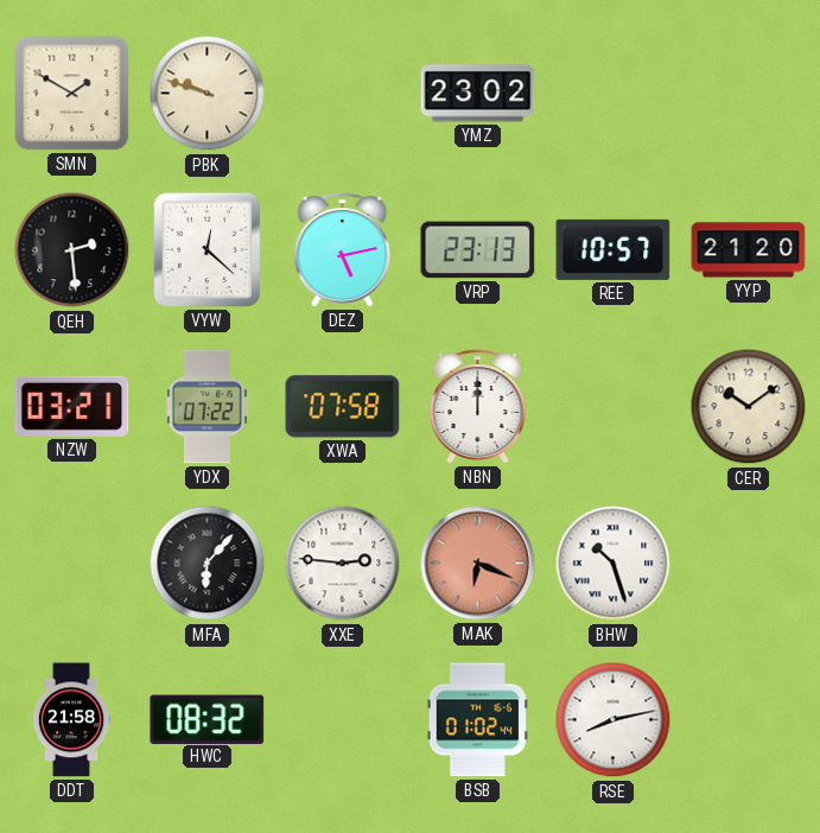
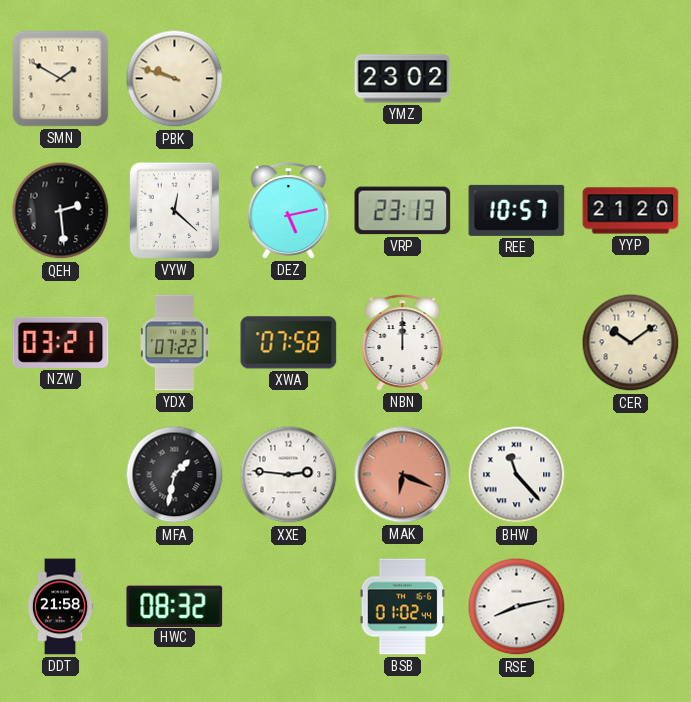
MFA: 6:07 -> 1:32
BHW: 10:27 -> 11:23
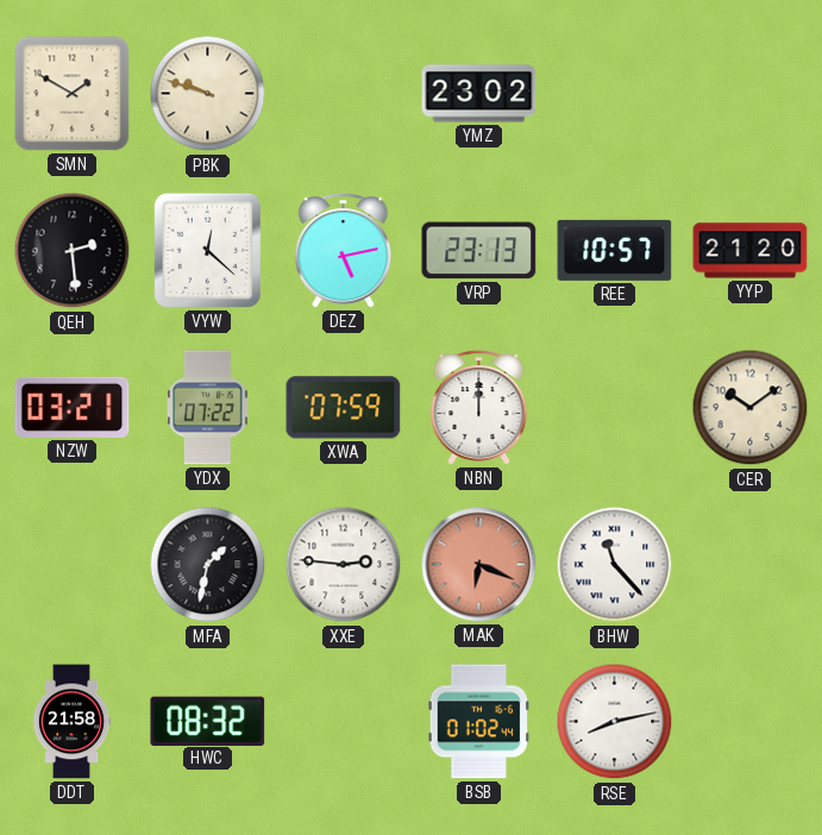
XWA: 07:58 -> 07:59
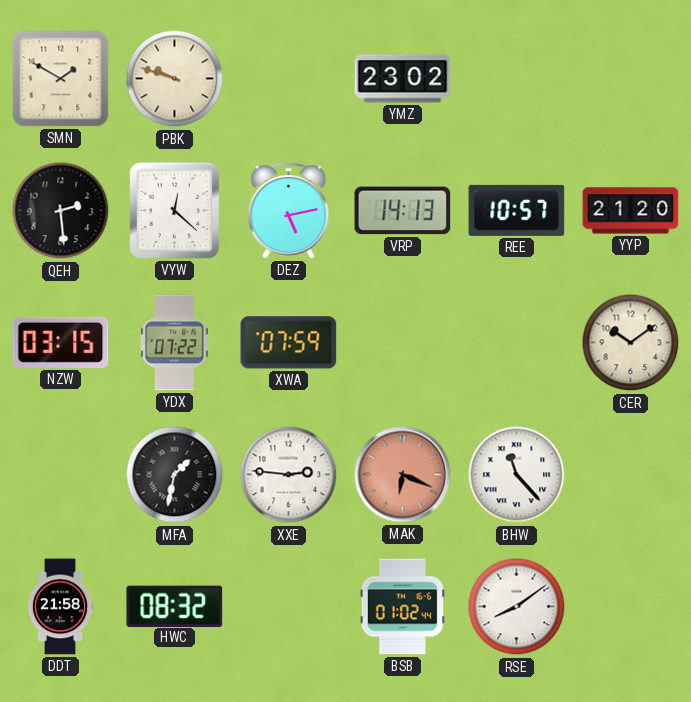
VRP: 23:13 -> 14:13
NZW: 03:21 -> 03:15
NBN: 12:00 -> none
RSE: 8:13 -> 8:09
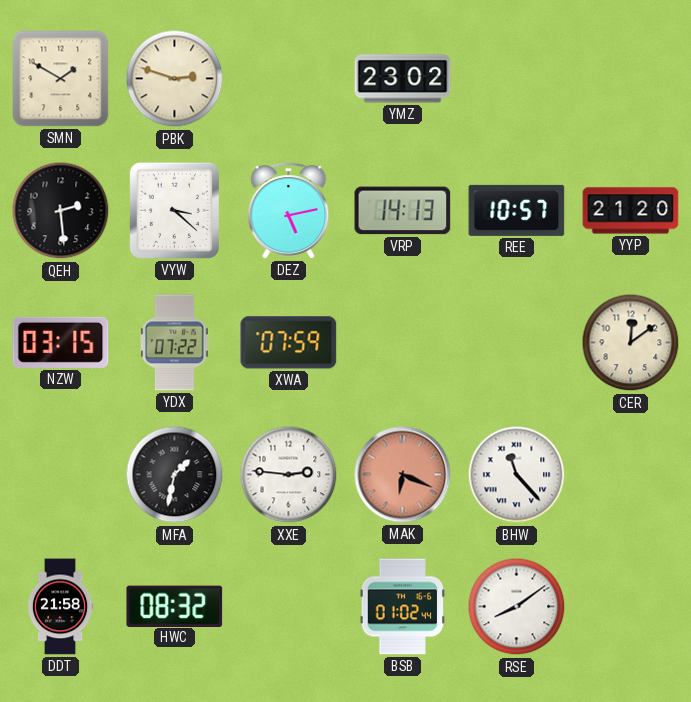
PBK: 9:48 -> 2:48
VYW: 12:22 -> 3:22
CER: 10:09 -> 12:09
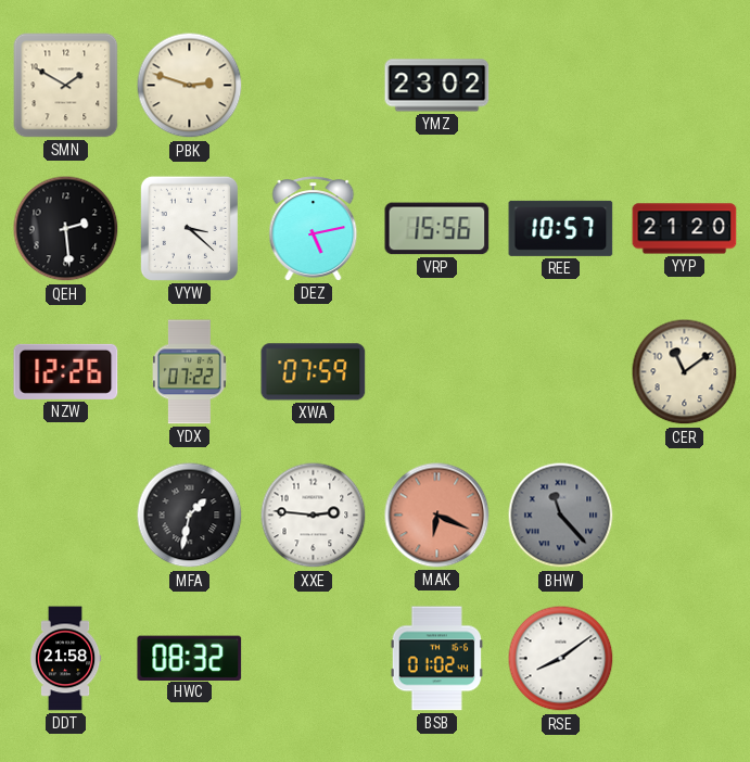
VRP: 14:13 -> 15:56
NZW: 03:15 -> 12:26
CER: 12:09 -> 11:09
BHW dial: white -> grey
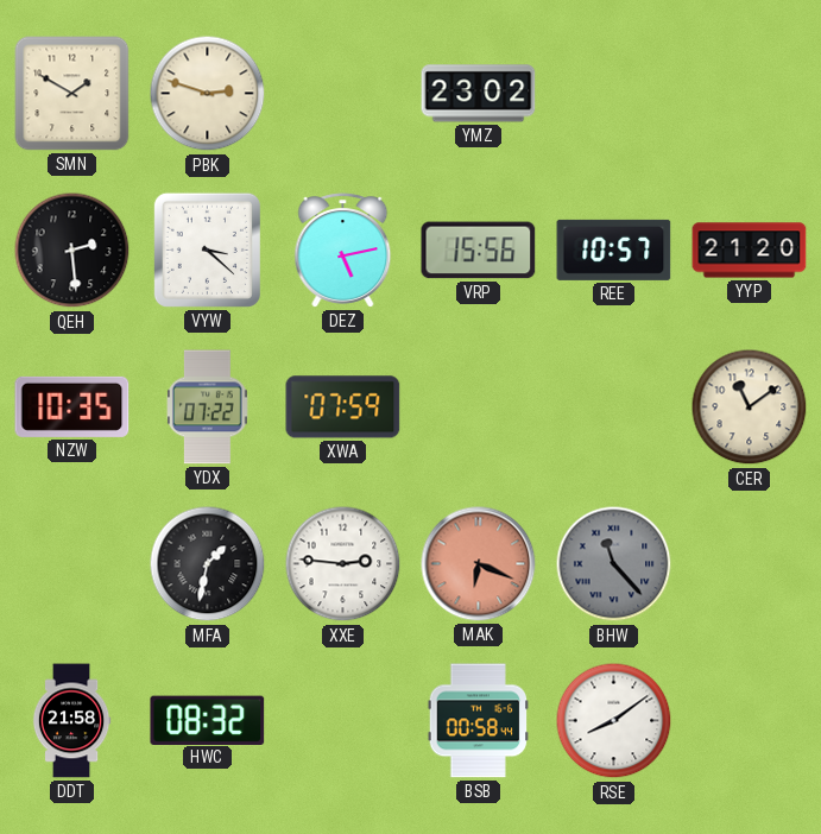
NZW: 12:26 -> 10:35
BSB: 01:02 -> 00:58
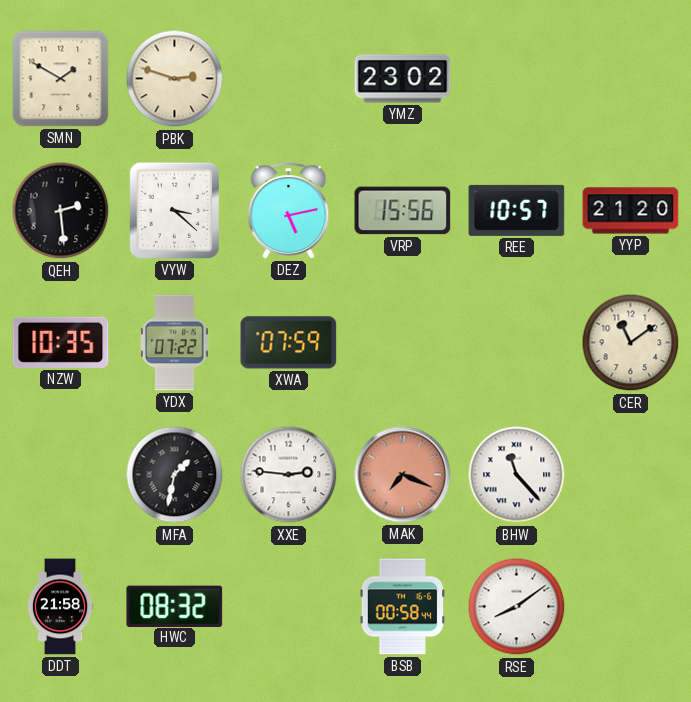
MAK: 6:19 -> 7:19
BHW dial: grey -> white
